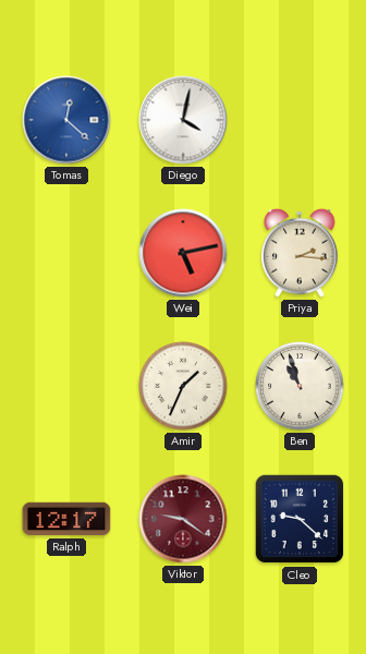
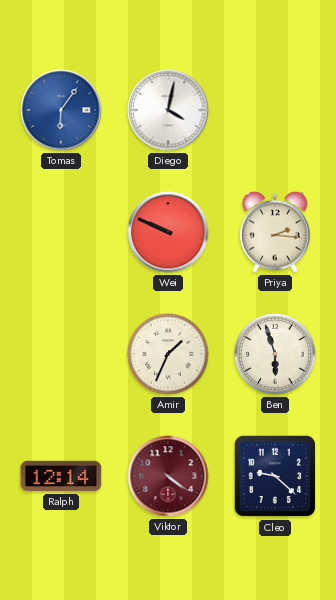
Tomas: 12:22 -> 6:06
Wei: 5:13 -> 9:49
Ben: 10:57 -> 5:57
Ralph: 12:17 -> 12:14
Viktor: 9:21 -> 4:21
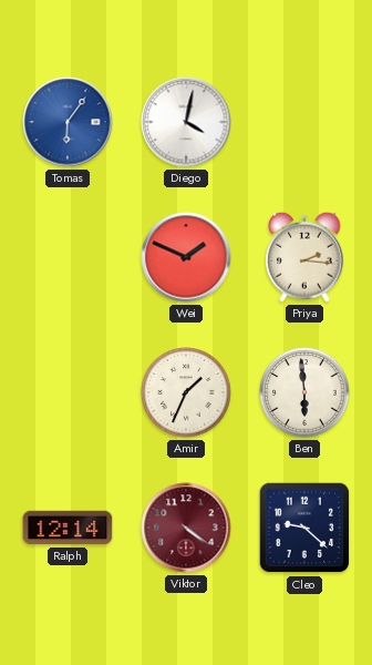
Wei: 9:49 -> 1:49
Ben: 5:57 -> 5:59
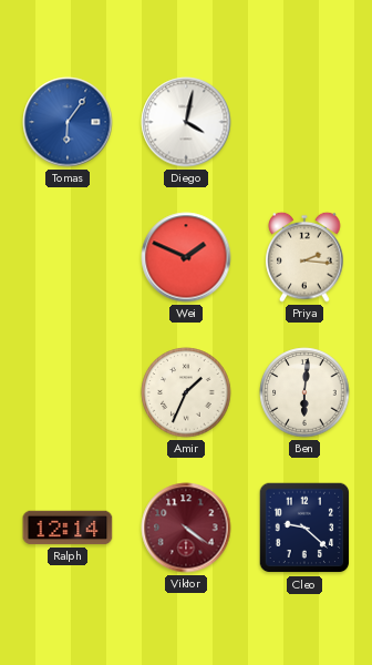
Ben: 5:59 -> 6:01
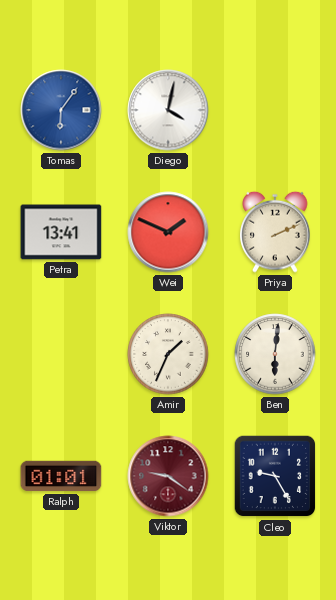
Petra: none -> 13:41
Priya: 2:16 -> 2:11
Ralph: 12:14 -> 01:01
Viktor: 4:21 -> 9:21
Cleo: 9:22 -> 9:25
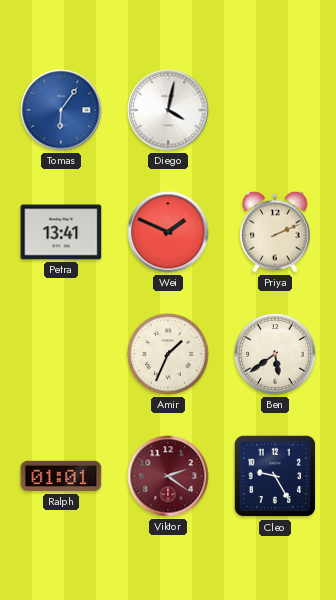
Ben: 6:01 -> 5:39
Viktor: 9:21 -> 2:21
